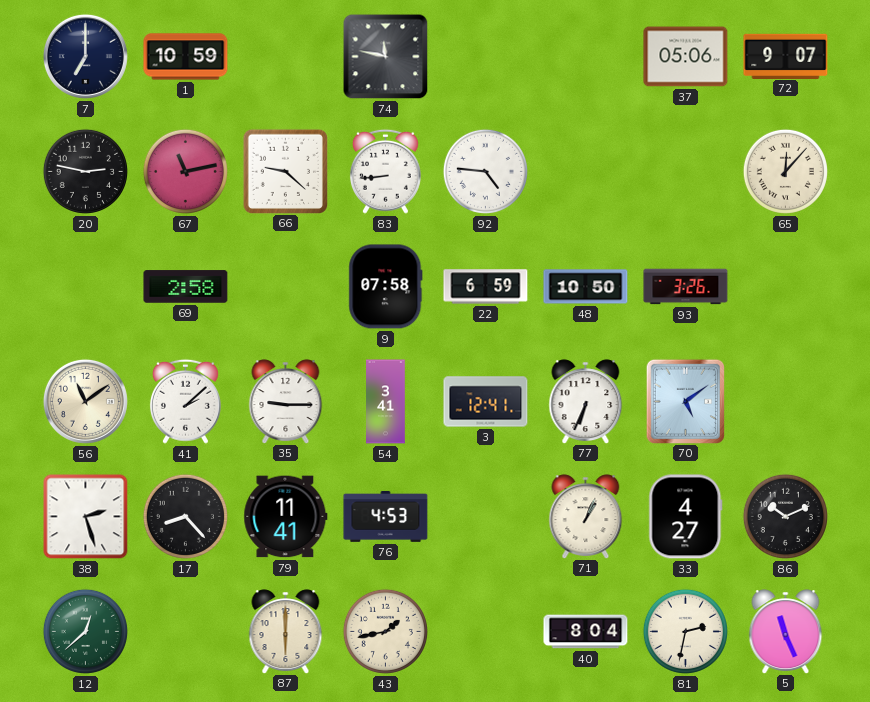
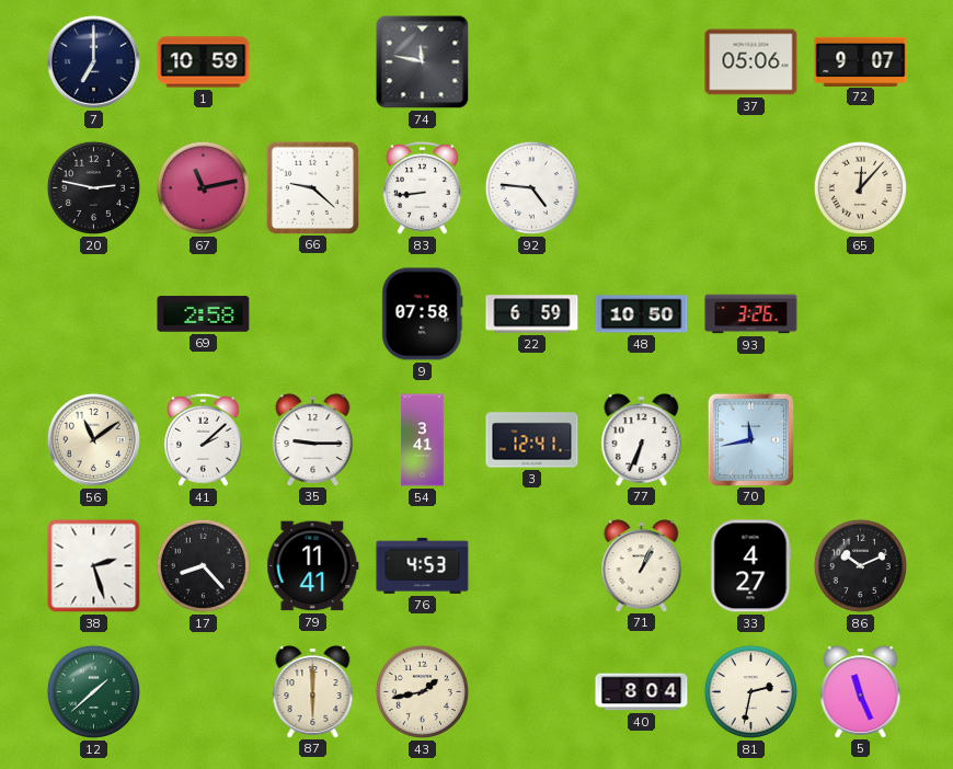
70: 5:09 -> 11:43
12: 12:38 -> 1:38
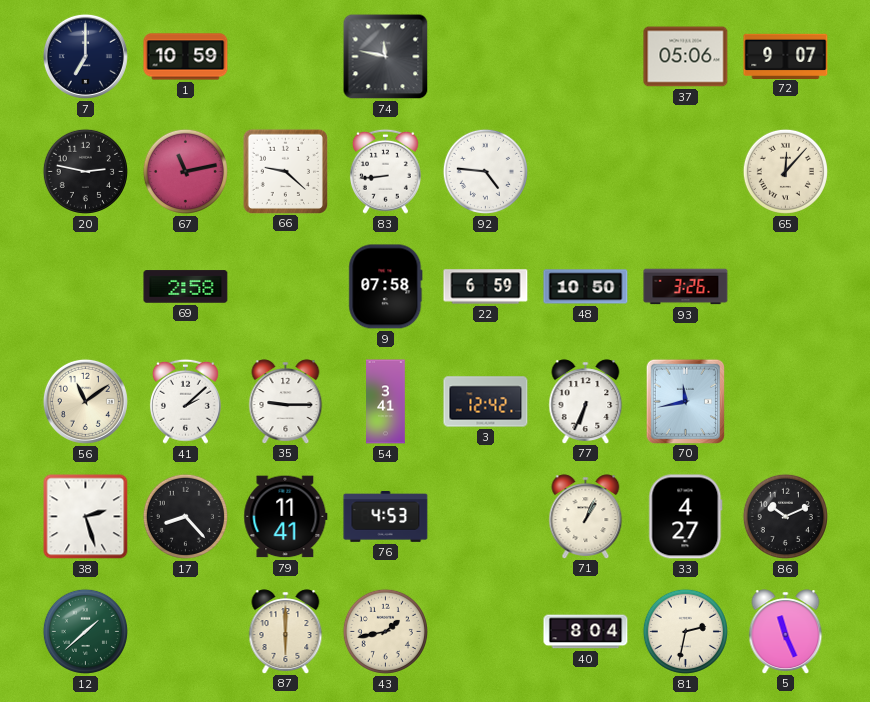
3: 12:41 -> 12:42
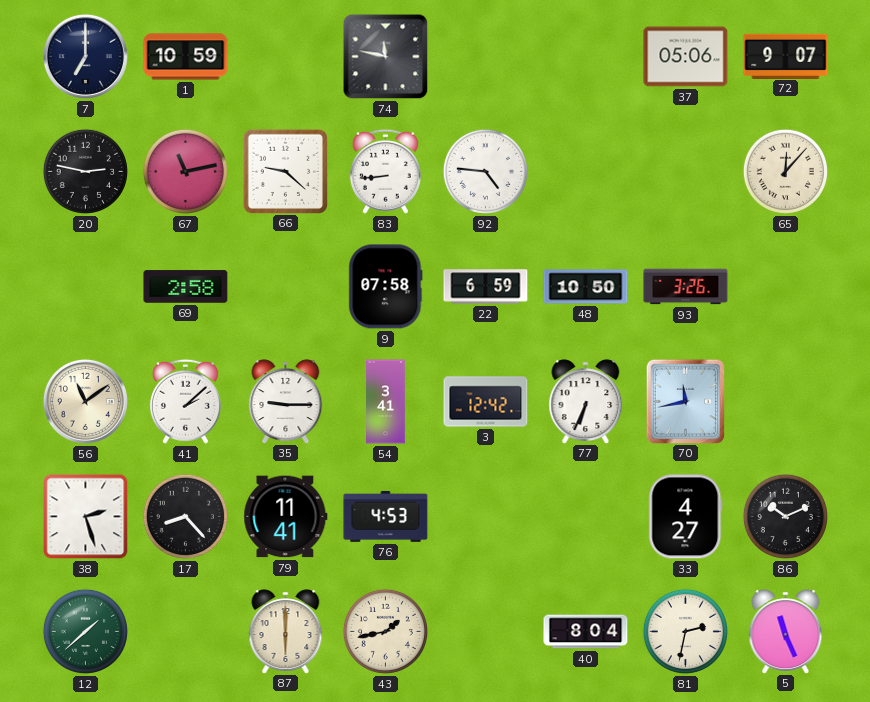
71: 1:04 -> none
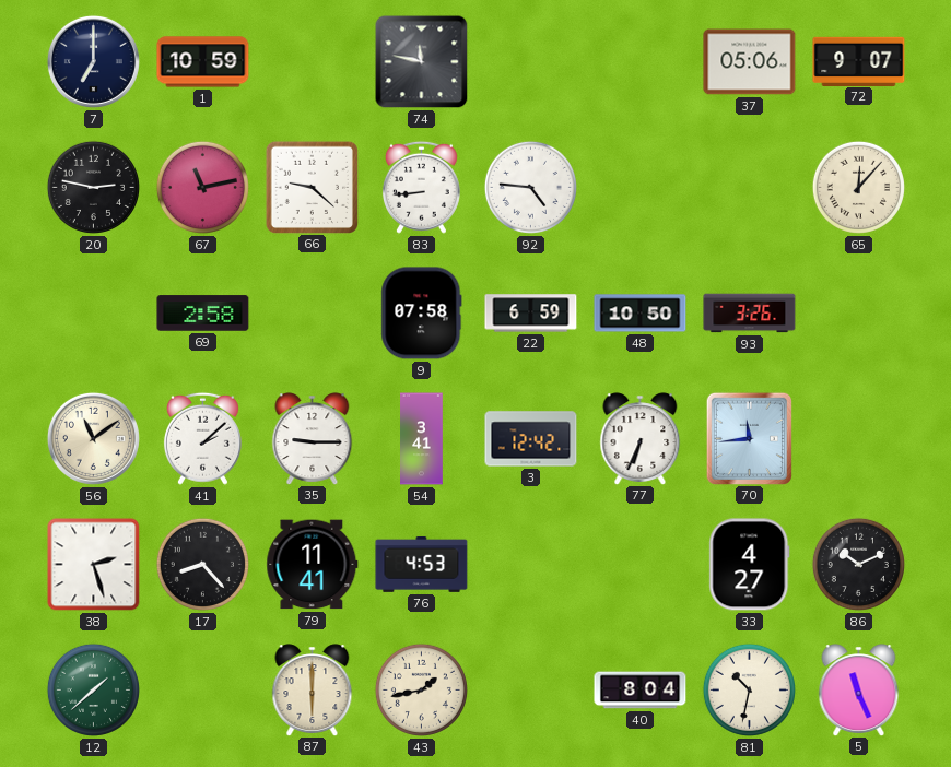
70: 11:43 -> 11:44
81: 2:32 -> 10:32
